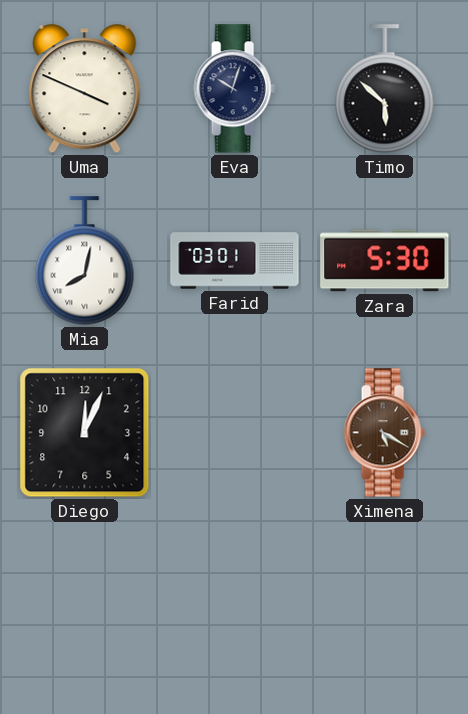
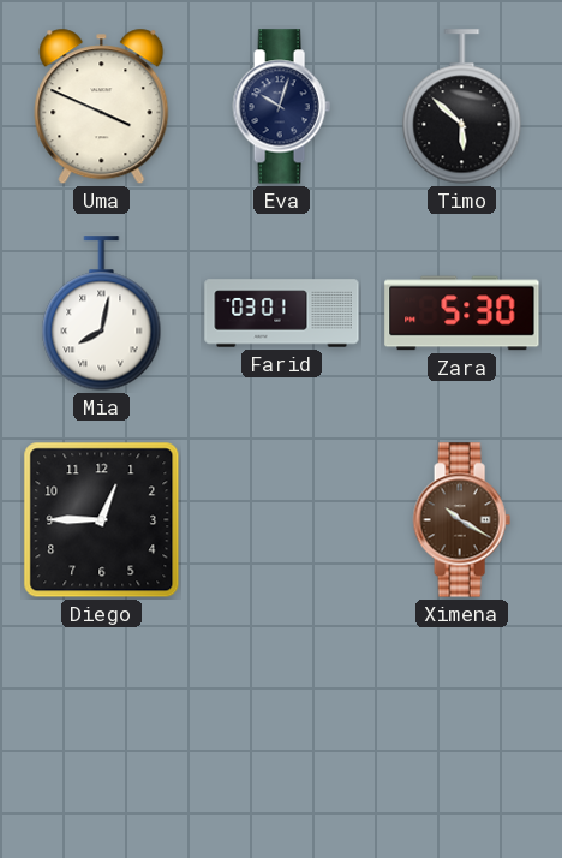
Diego: 12:04 -> 12:45
Ximena: 5:20 -> 10:20
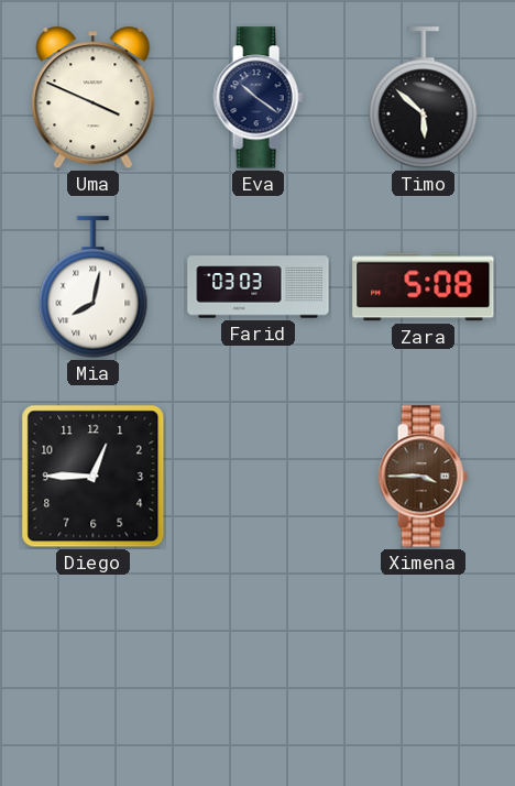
Eva: 10:03 -> 10:21
Farid: 03:01 -> 03:03
Zara: 5:30 -> 5:08
Ximena: 10:20 -> 3:45
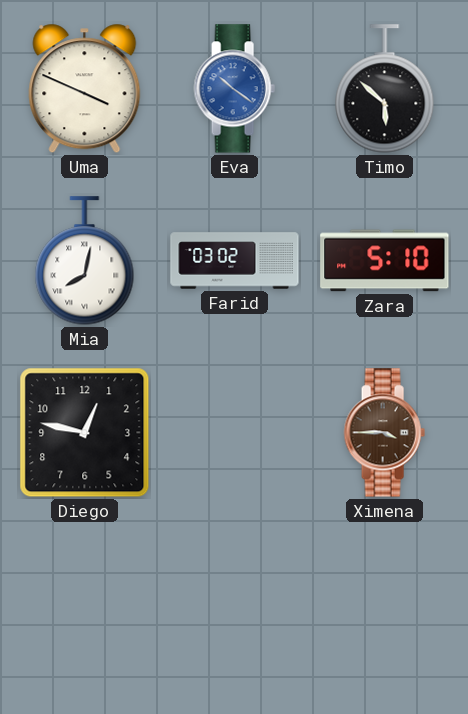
Eva dial: navy -> blue
Farid: 03:03 -> 03:02
Zara: 5:08 -> 5:10
Diego: 12:45 -> 12:47
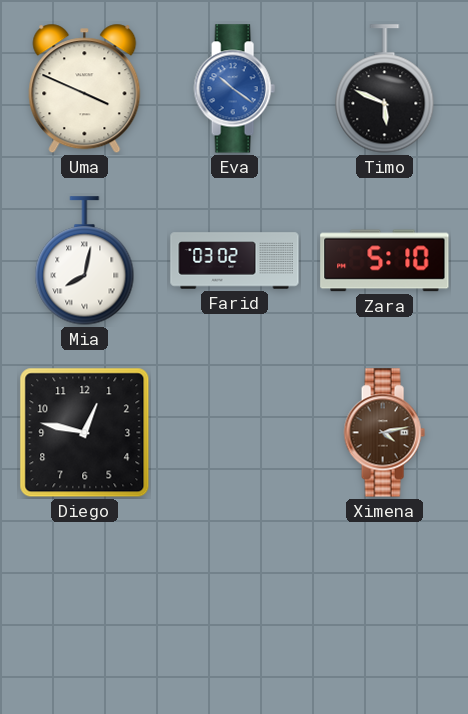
Timo: 5:52 -> 5:49
Ximena: 3:45 -> 4:13
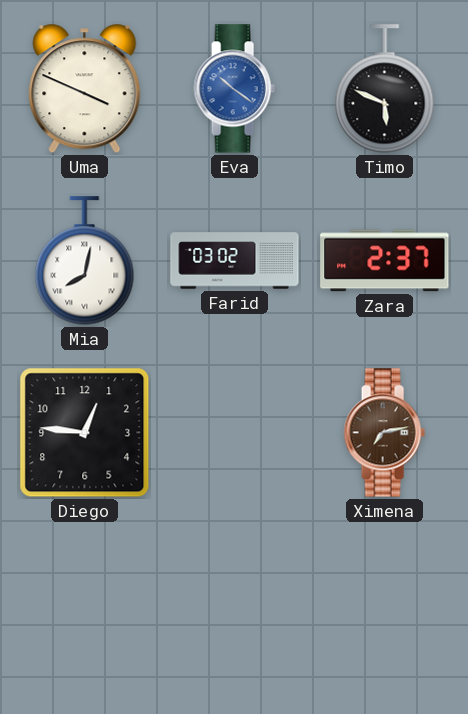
Zara: 5:10 -> 2:37
Diego: 12:47 -> 12:46
Ximena: 4:13 -> 7:13
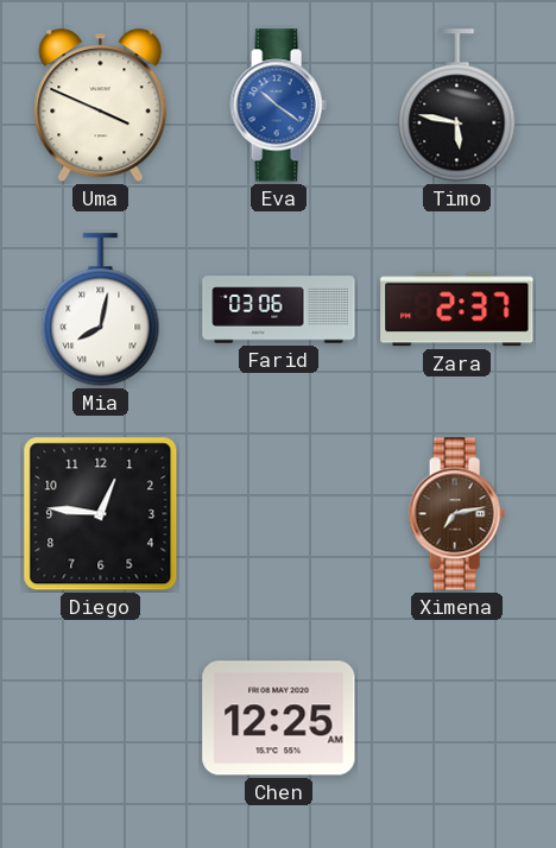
Timo: 5:49 -> 5:47
Farid: 03:02 -> 03:06
Chen: none -> 12:25
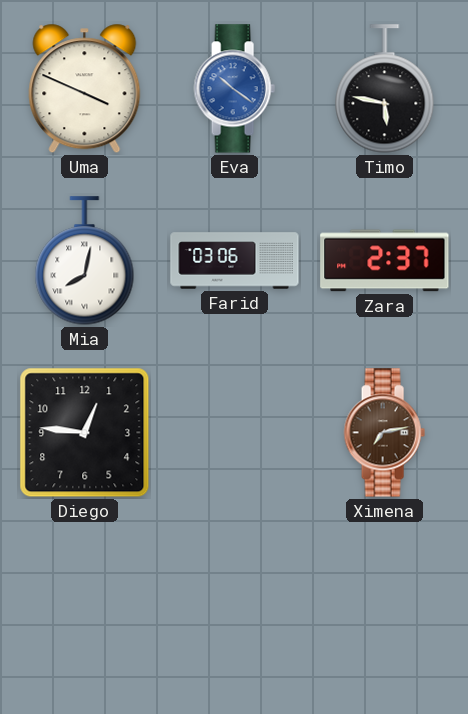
Chen: 12:25 -> none
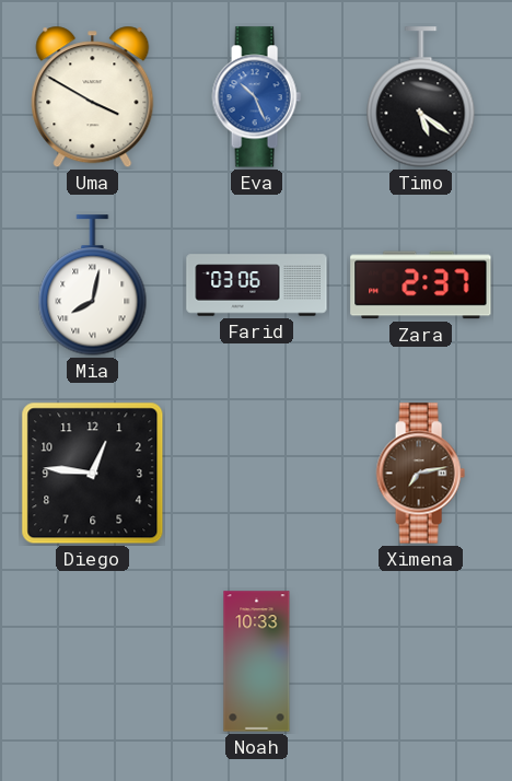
Uma: 3:49 -> 3:50
Eva: 10:21 -> 10:26
Timo: 5:47 -> 5:21
Noah: none -> 10:33
